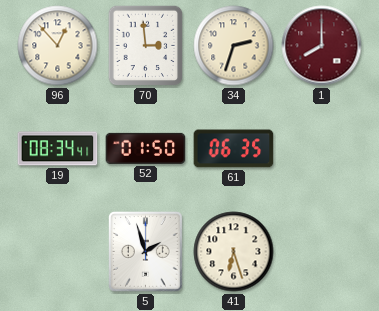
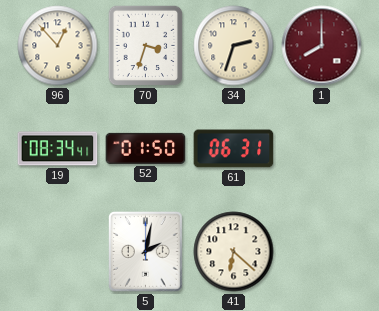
70: 2:59 -> 3:33
61: 06:35 -> 06:31
5: 1:57 -> 2:02
41: 6:27 -> 6:22
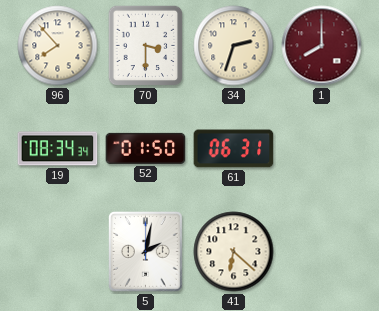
96: 12:53 -> 7:53
70: 3:33 -> 3:30
19: 08:34:41 -> 08:34:34
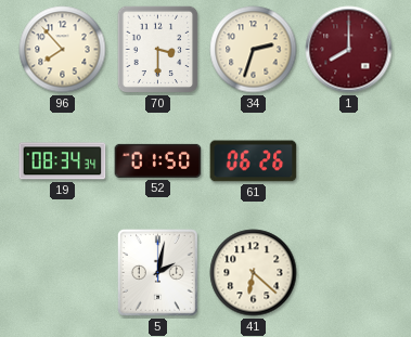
61: 06:31 -> 06:26
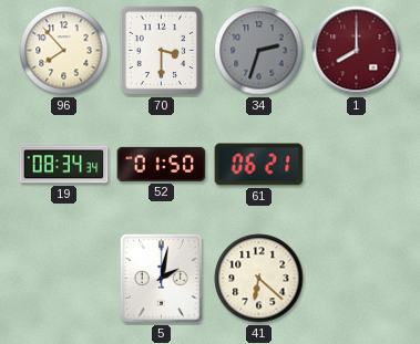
34 dial: cream -> grey
61: 06:26 -> 06:21
